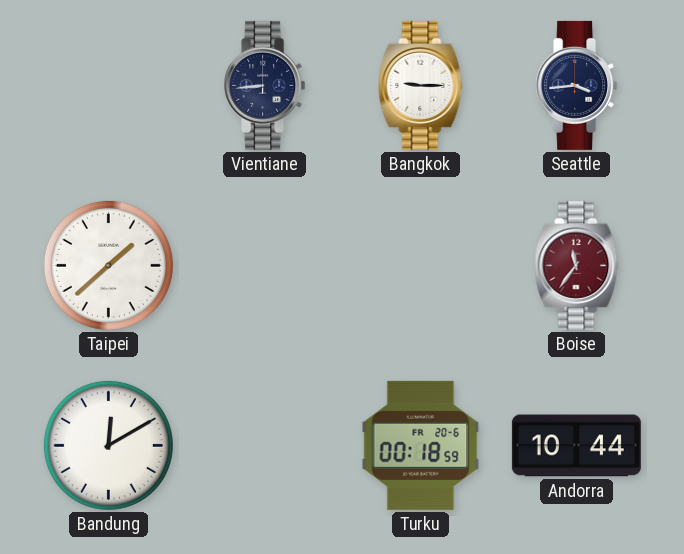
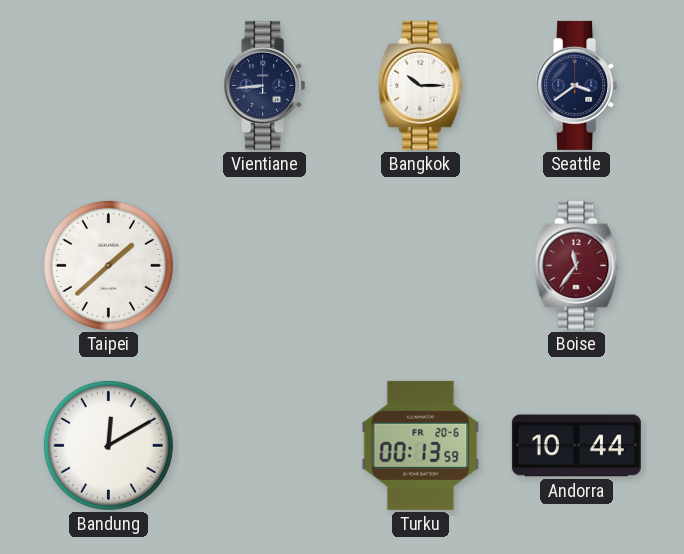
Bangkok: 9:15 -> 10:15
Seattle: 3:44 -> 3:39
Turku: 00:18 -> 00:13
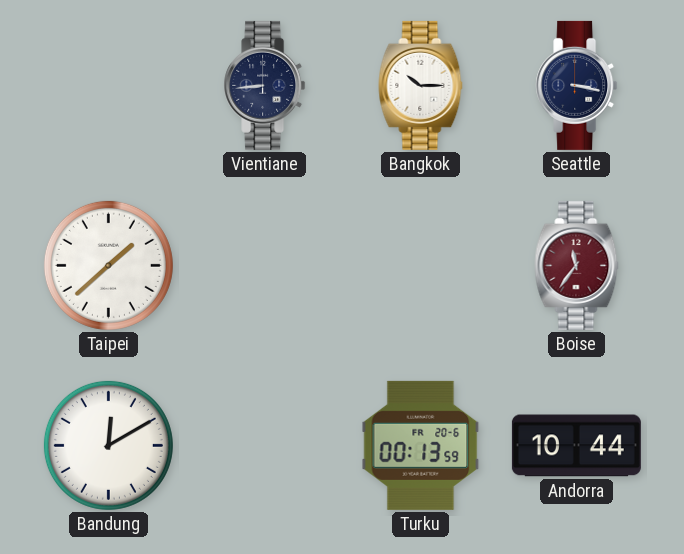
Seattle: 3:39 -> 3:17
